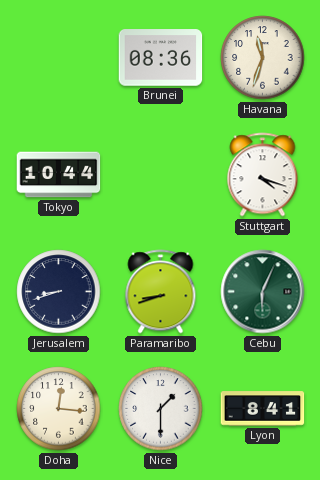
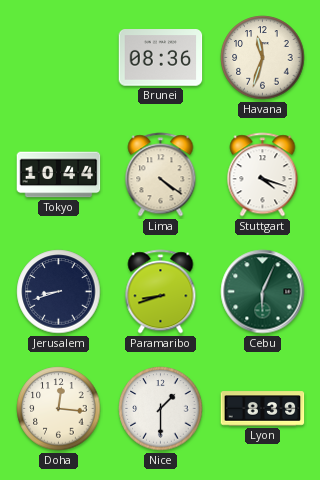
Lima: none -> 4:21
Lyon: 8:41 -> 8:39
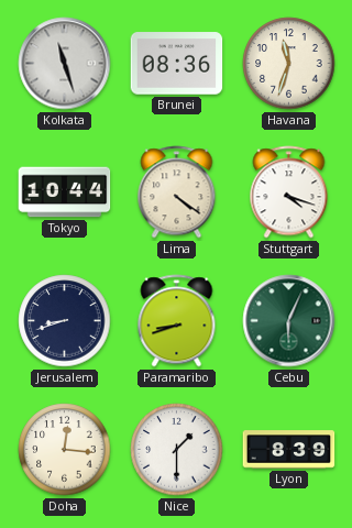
Kolkata: none -> 11:27
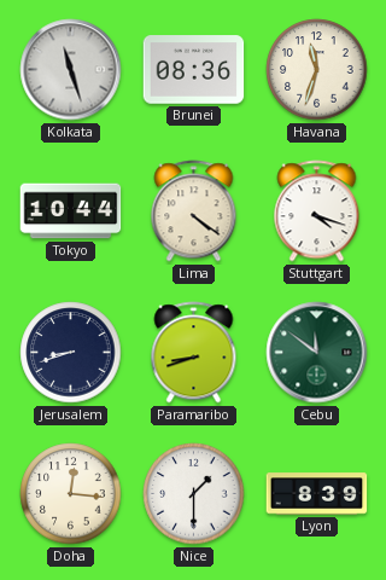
Cebu: 6:04 -> 11:51
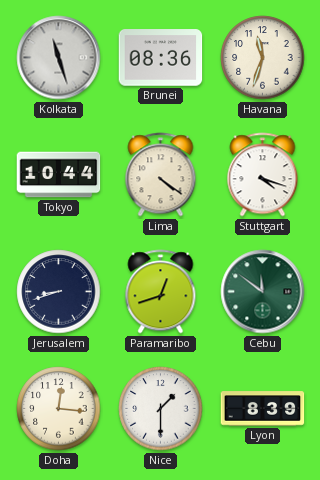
Paramaribo: 8:42 -> 12:42
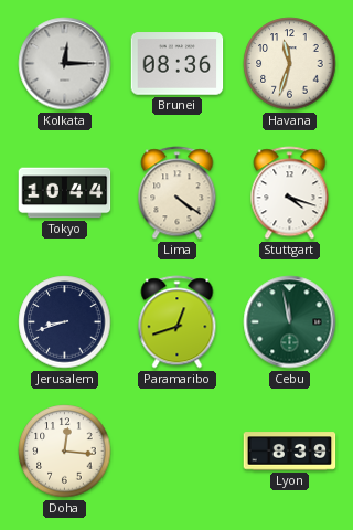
Kolkata: 11:27 -> 12:15
Cebu: 11:51 -> 11:58
Nice: 1:30 -> none
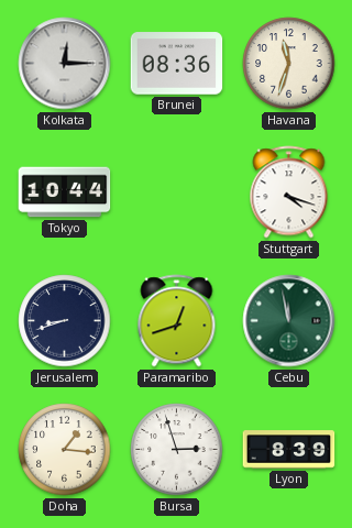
Lima: 4:21 -> none
Doha: 12:16 -> 1:16
Bursa: none -> 2:57
